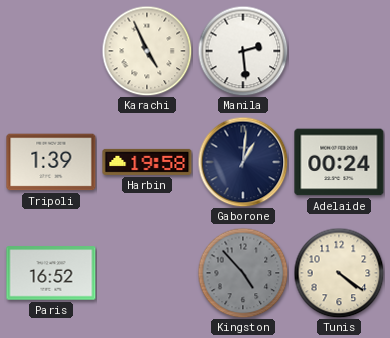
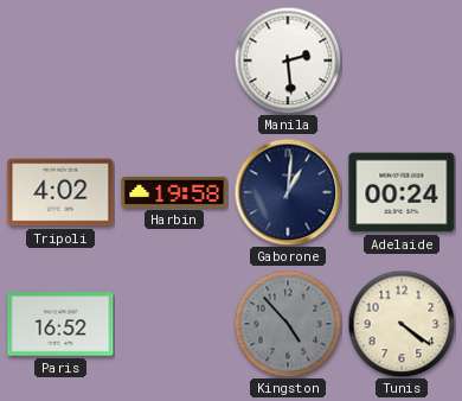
Karachi: 4:56 -> none
Tripoli: 1:39 -> 4:02
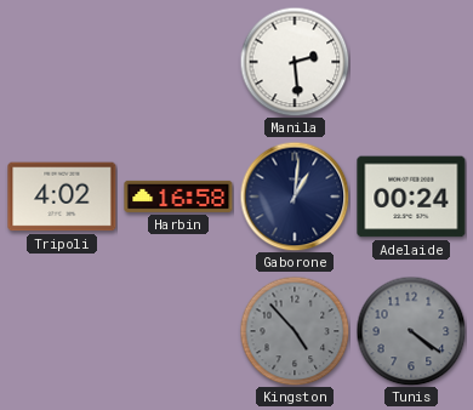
Harbin: 19:58 -> 16:58
Paris: 16:52 -> none
Tunis dial: cream -> grey
